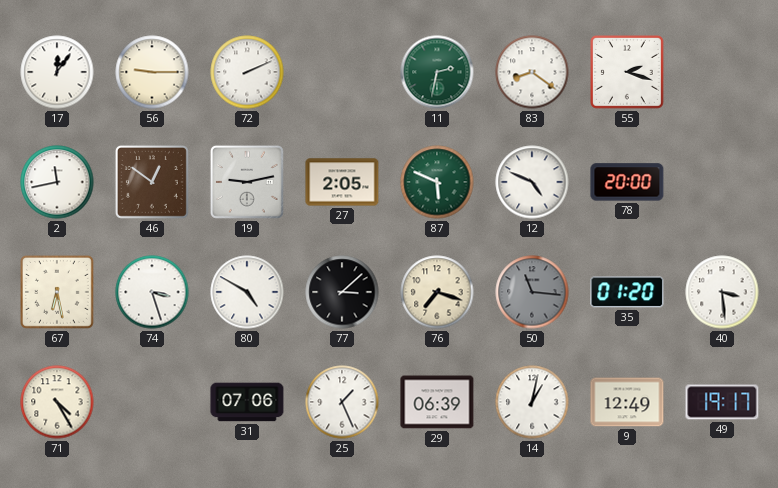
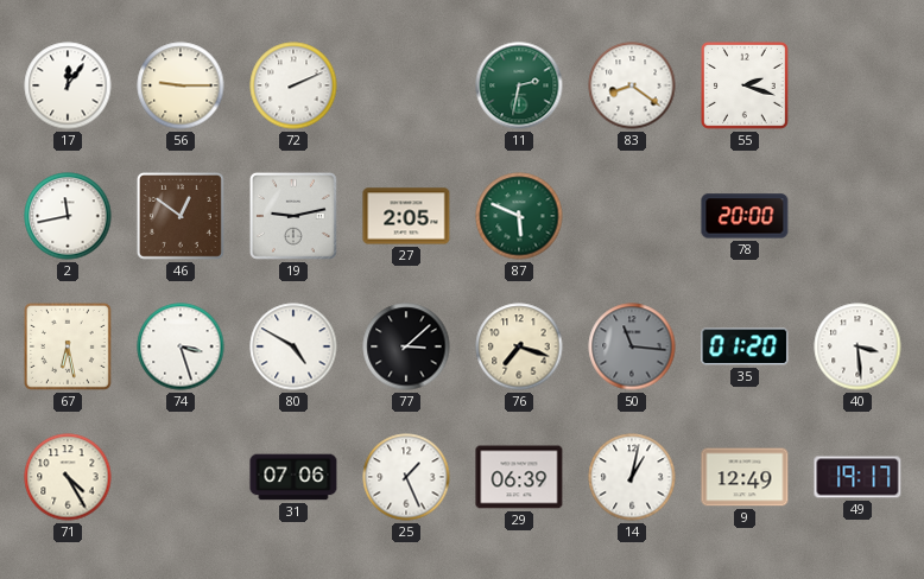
12: 4:49 -> none
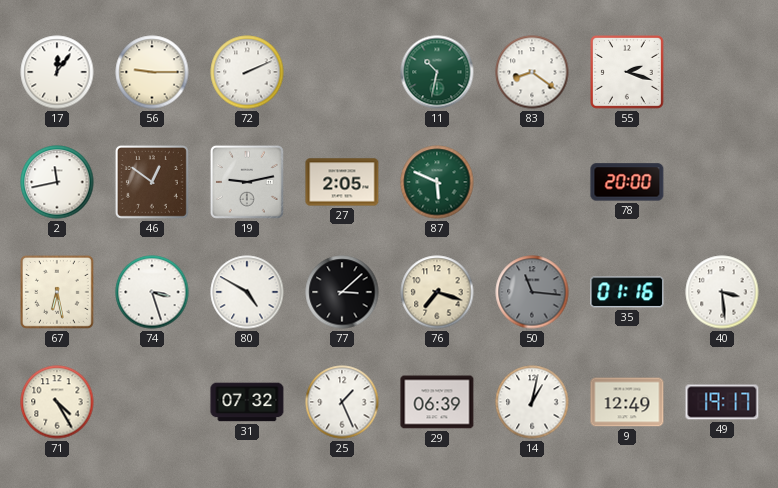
11: 2:32 -> 10:32
35: 01:20 -> 01:16
31: 07:06 -> 07:32
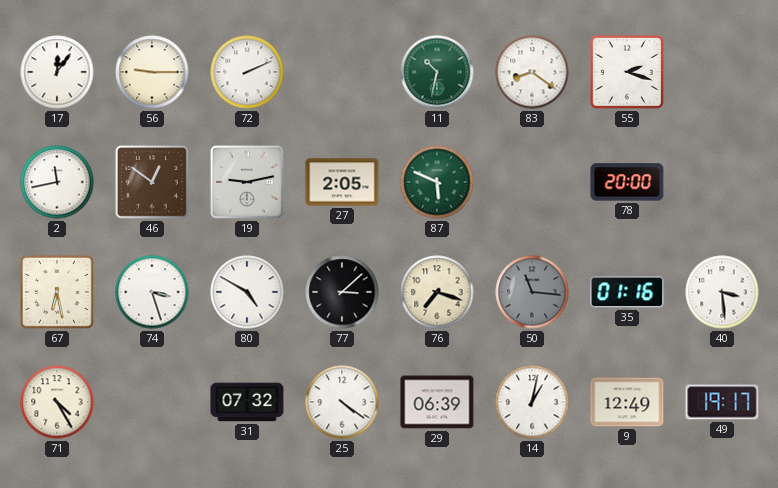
25: 1:26 -> 4:21
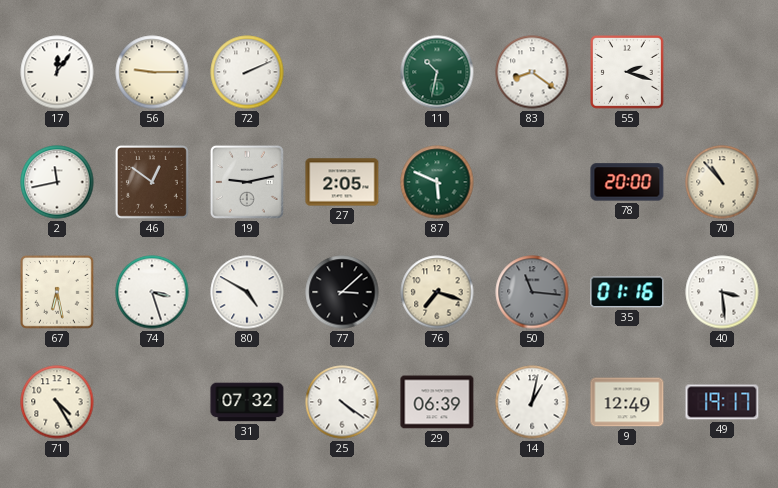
70: none -> 10:53
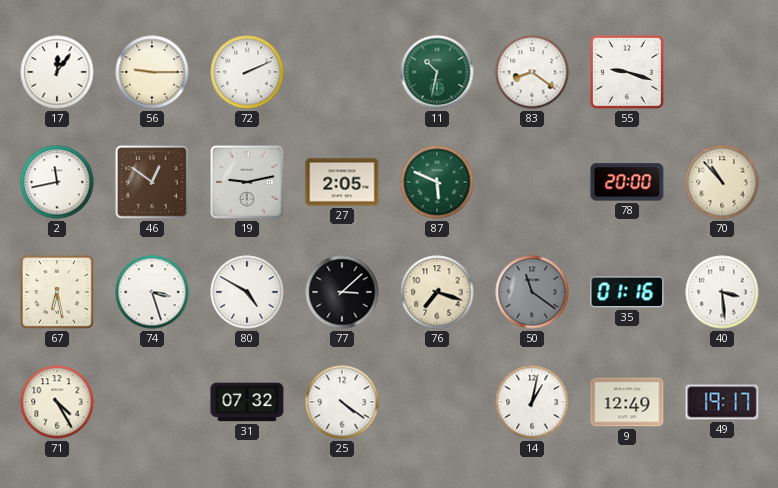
55: 2:18 -> 9:18
50: 11:16 -> 11:21
29: 06:39 -> none
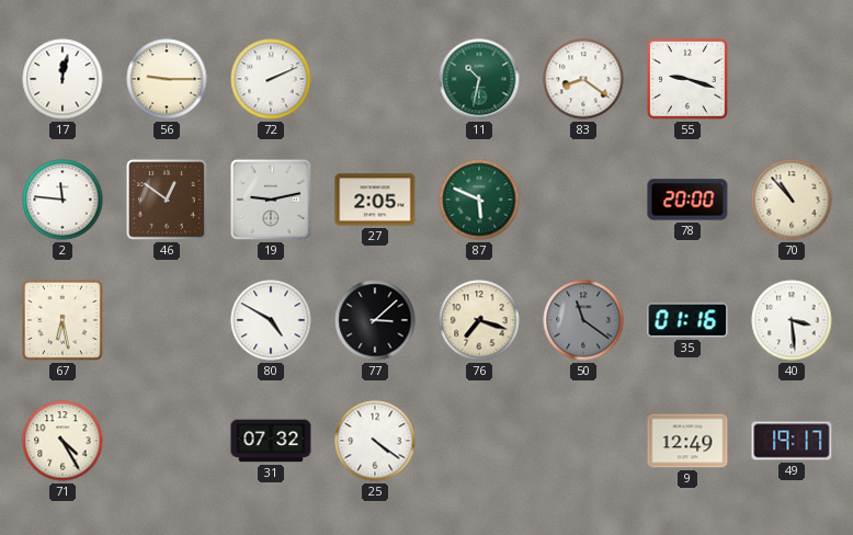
17: 12:06 -> 12:02
2: 11:43 -> 11:46
74: 3:27 -> none
14: 1:02 -> none
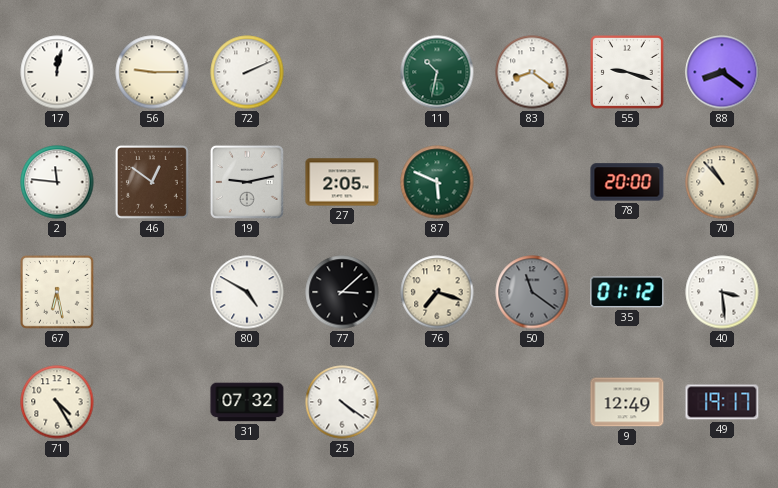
88: none -> 8:21
35: 01:16 -> 01:12
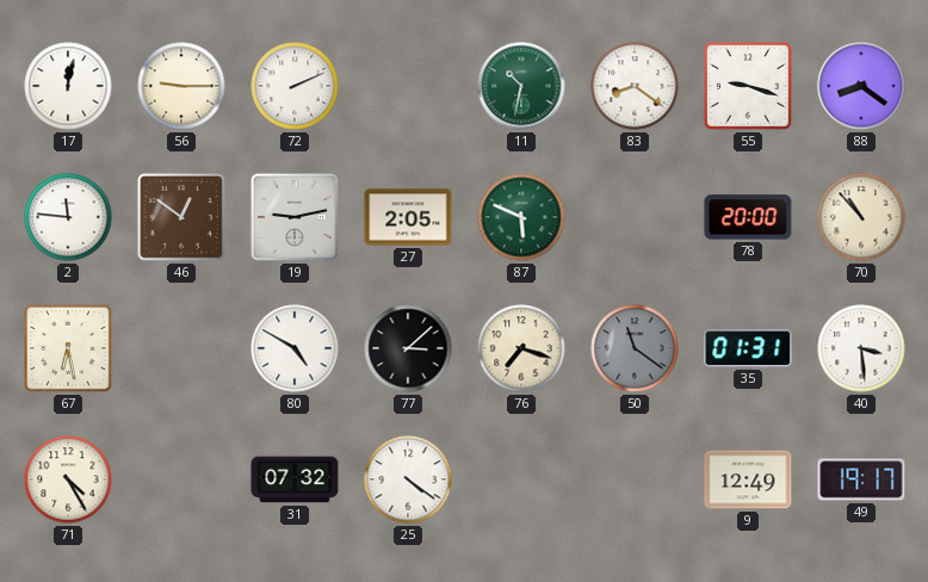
35: 01:12 -> 01:31
